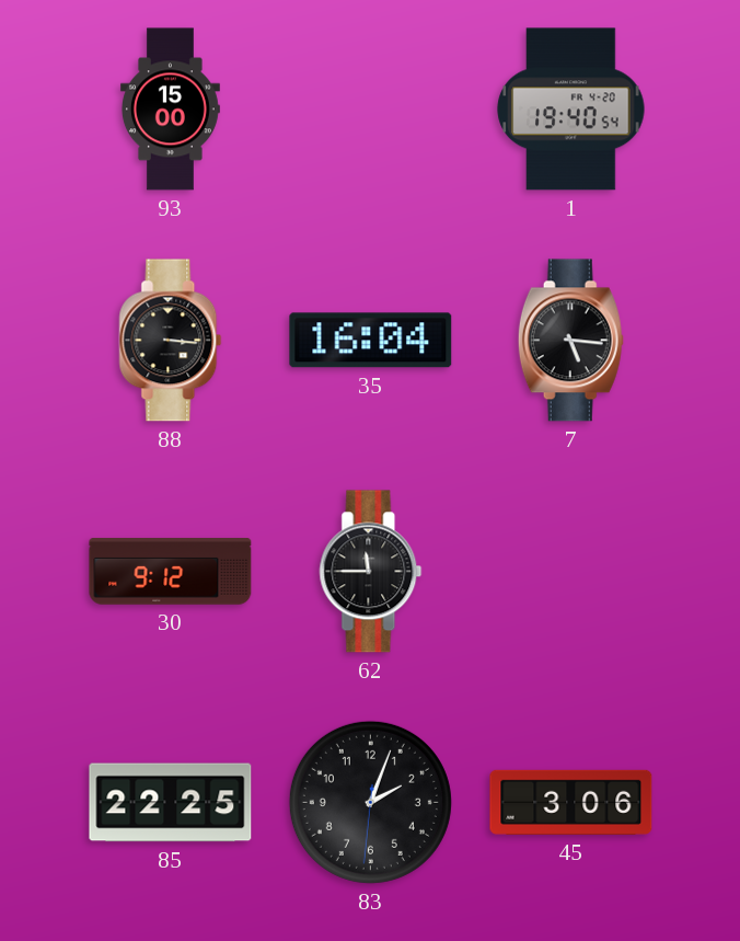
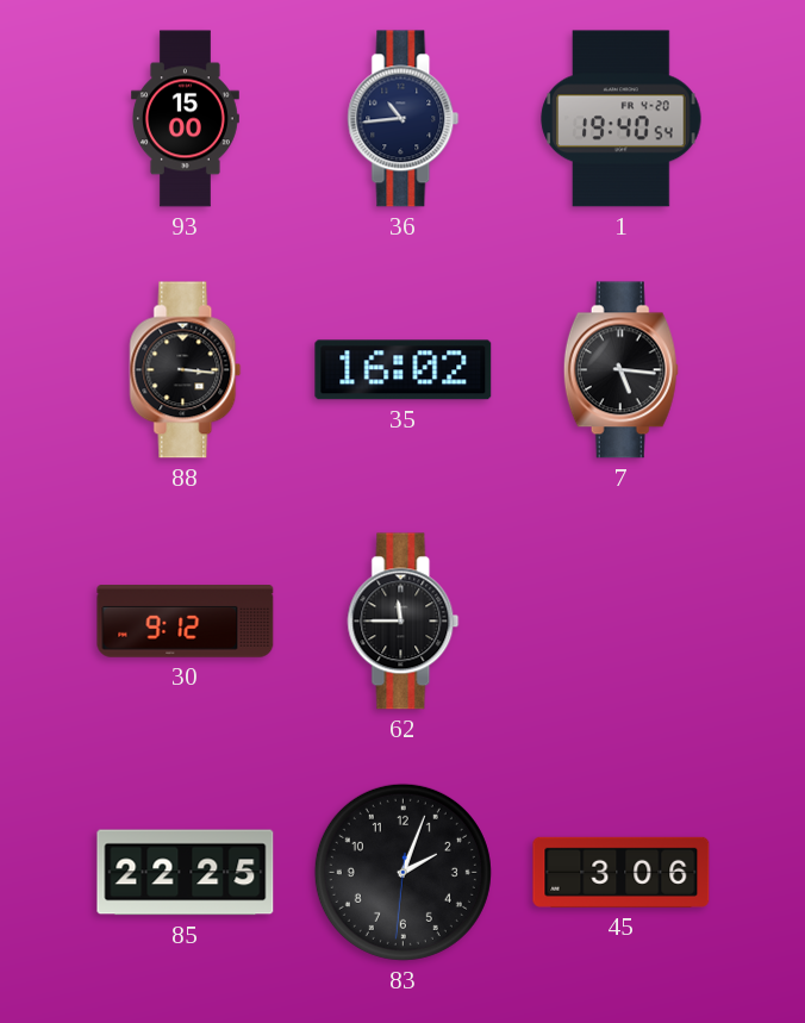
36: none -> 10:44
35: 16:04 -> 16:02
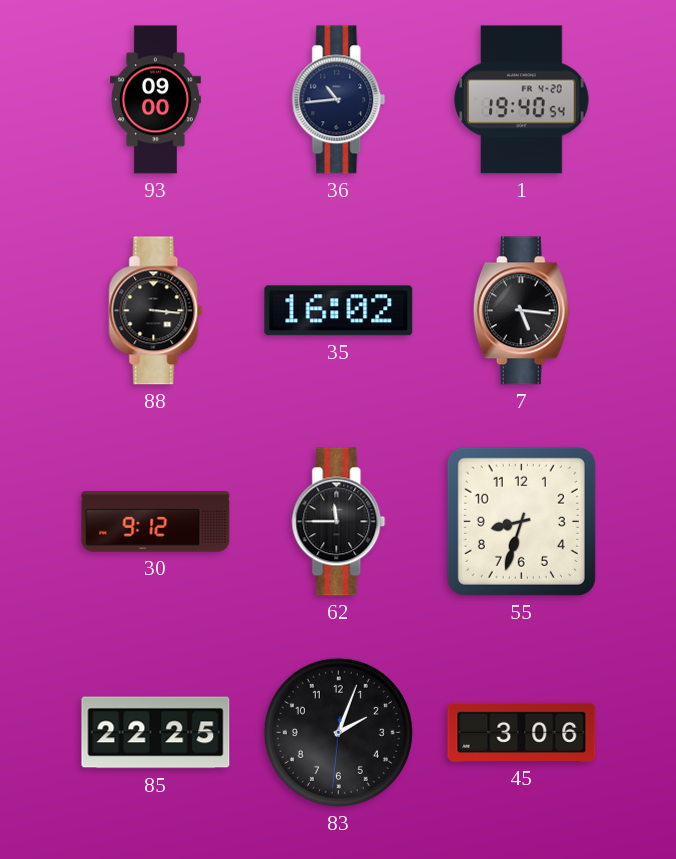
93: 15:00 -> 09:00
55: none -> 8:33
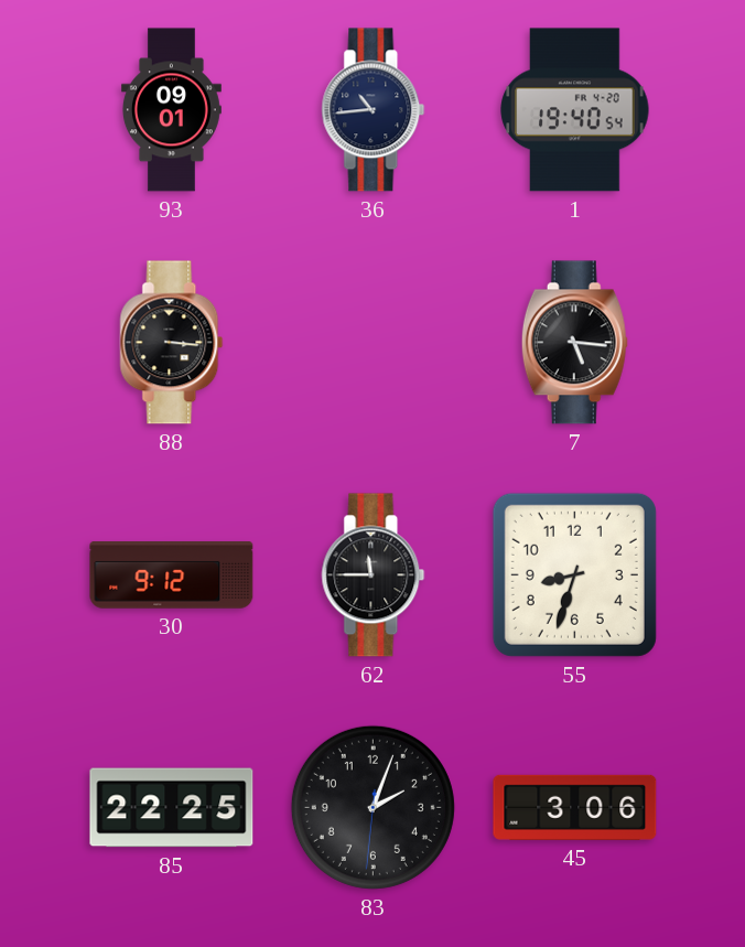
93: 09:00 -> 09:01
35: 16:02 -> none
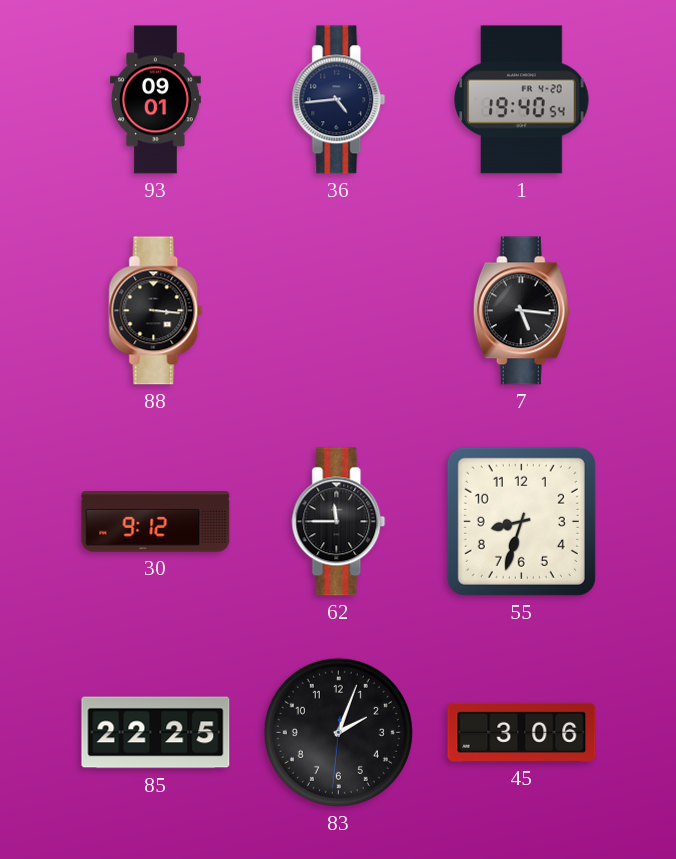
36: 10:44 -> 4:44
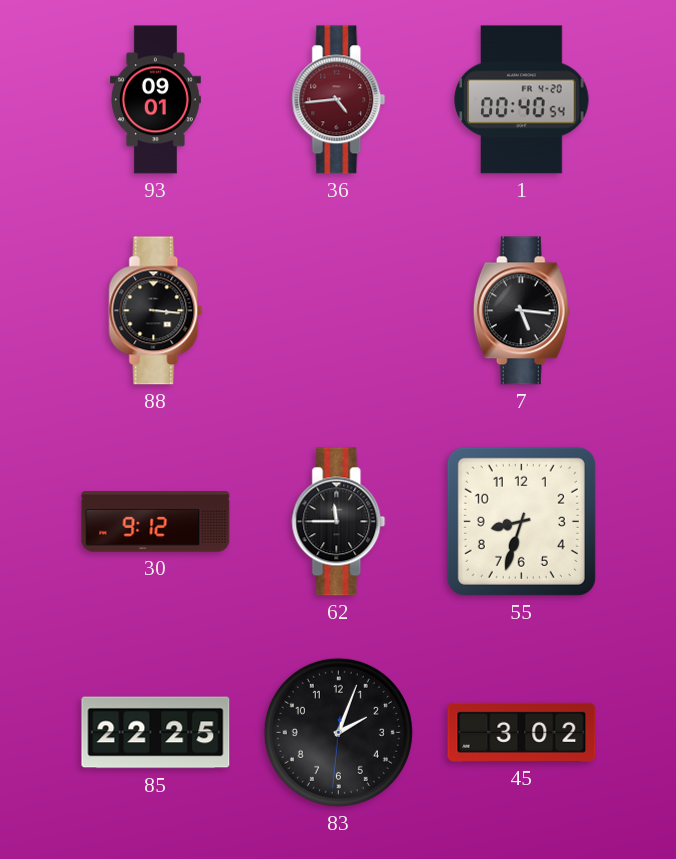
36 dial: navy -> burgundy
1: 19:40 -> 00:40
45: 3:06 -> 3:02
